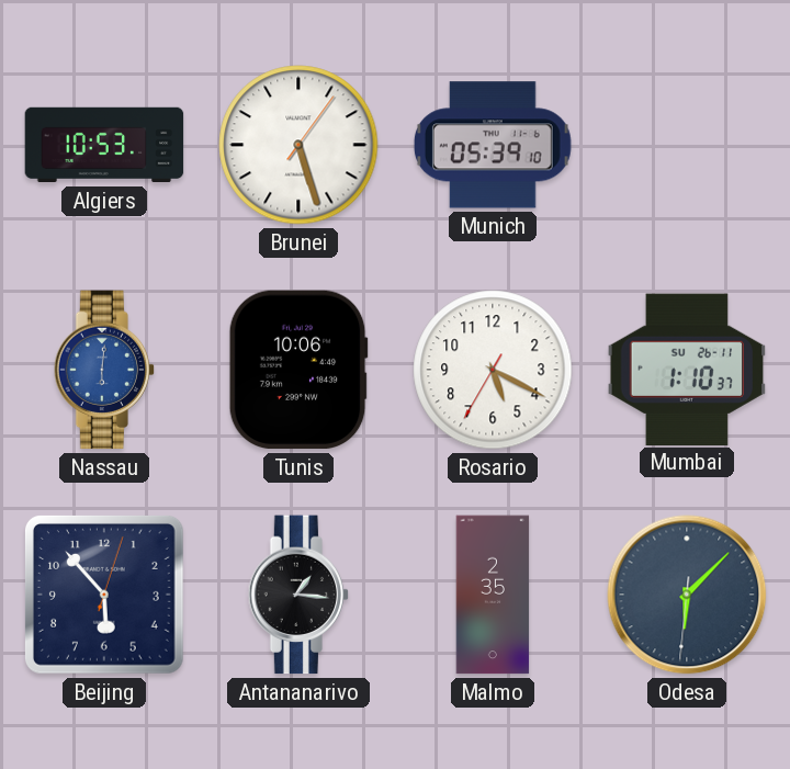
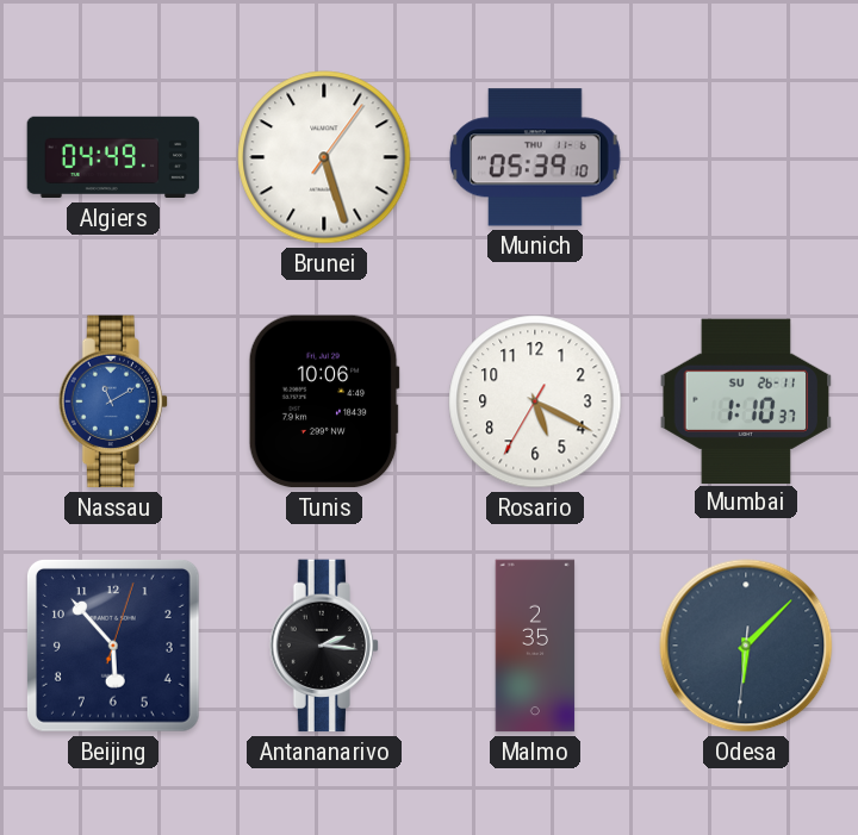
Algiers: 10:53 -> 04:49
Nassau: 6:01 -> 11:10
Antananarivo: 1:16 -> 2:16
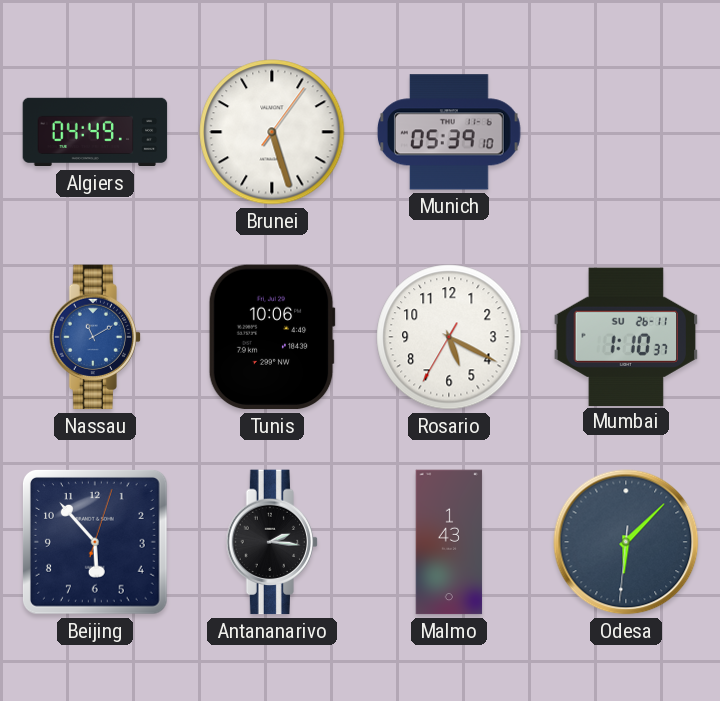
Malmo: 2:35 -> 1:43
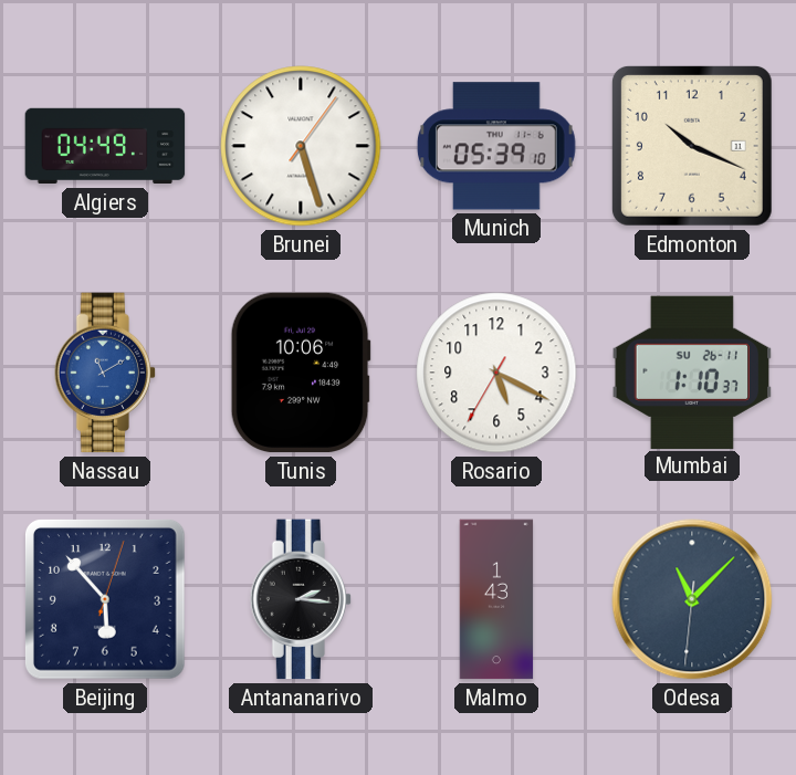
Edmonton: none -> 10:19
Odesa: 6:07 -> 11:07
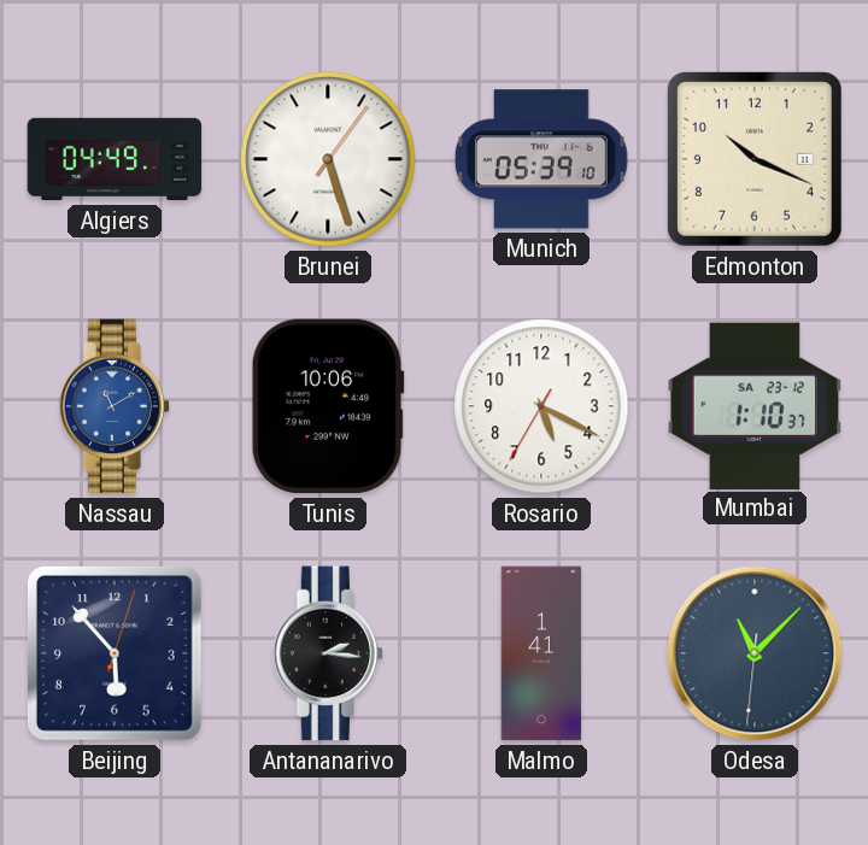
Mumbai date: SU 26-11 -> SA 23-12
Malmo: 1:43 -> 1:41
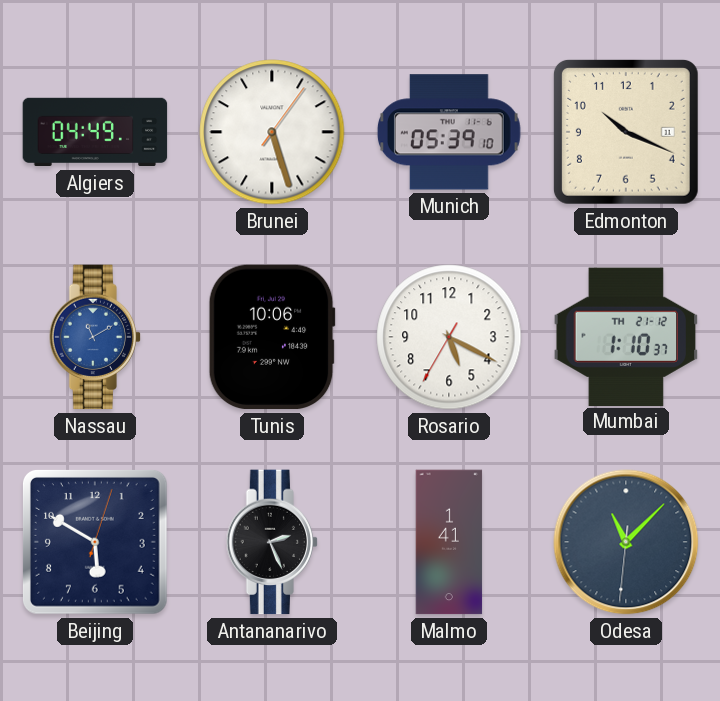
Mumbai date: SA 23-12 -> TH 21-12
Beijing: 5:53 -> 5:50
Antananarivo: 2:16 -> 2:26
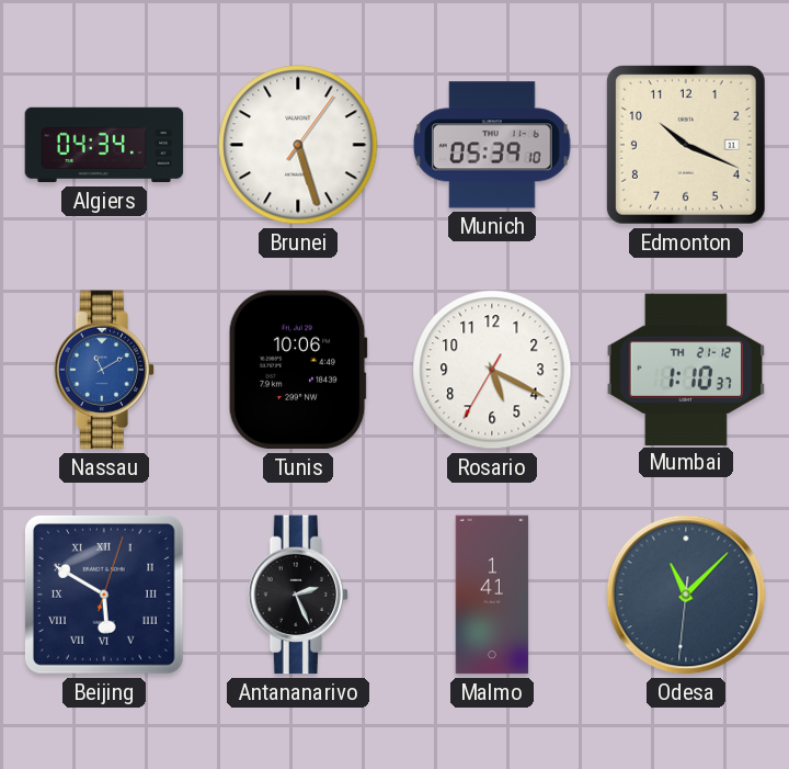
Algiers: 04:49 -> 04:34
Beijing numerals: Arabic -> Roman
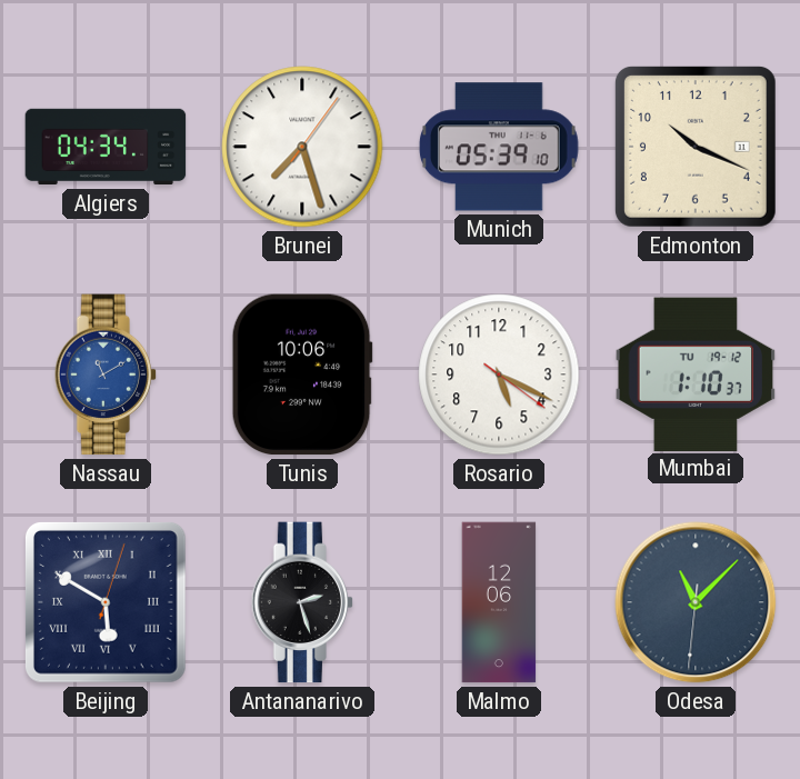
Brunei: 5:27 -> 7:27
Rosario: 5:19:35 -> 5:19:21
Mumbai date: TH 21-12 -> TU 19-12
Antananarivo: 2:26 -> 2:27
Malmo: 1:41 -> 12:06
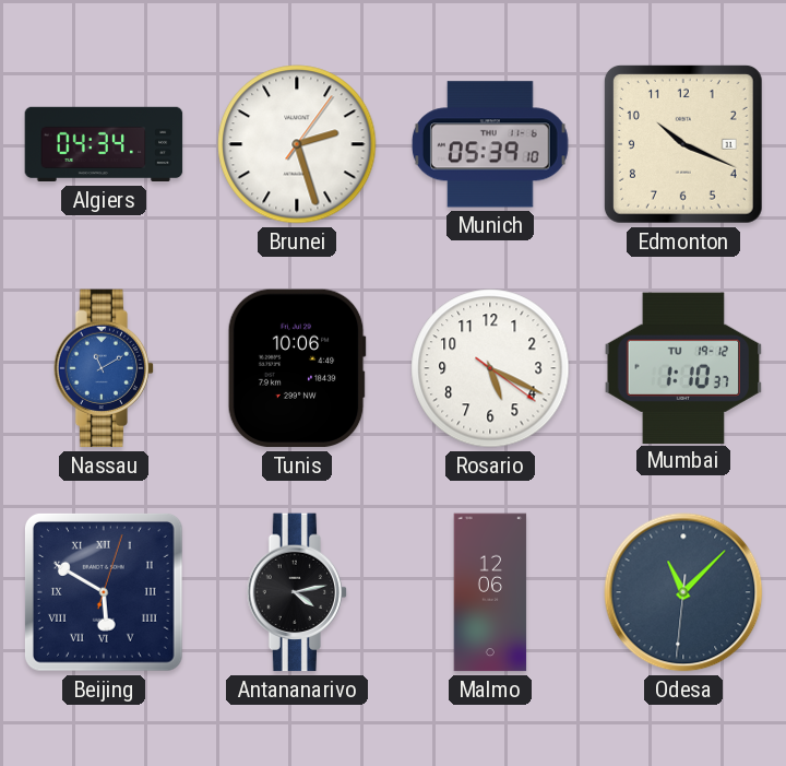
Brunei: 7:27 -> 2:27
Antananarivo: 2:27 -> 4:13
